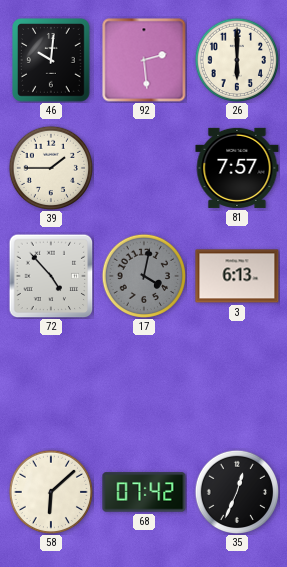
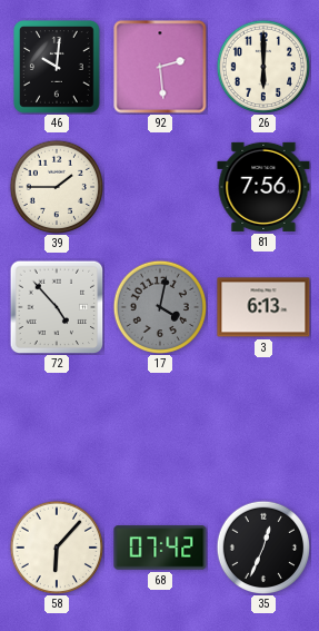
81: 7:57 -> 7:56
58: 6:08 -> 6:07
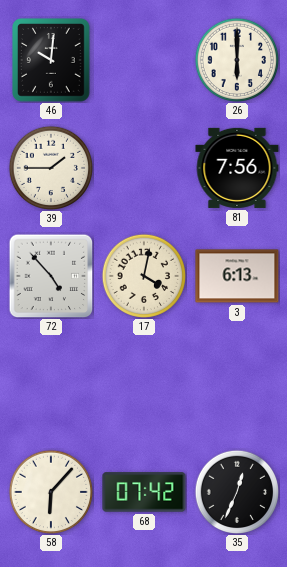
92: 2:29 -> none
17 dial: grey -> cream
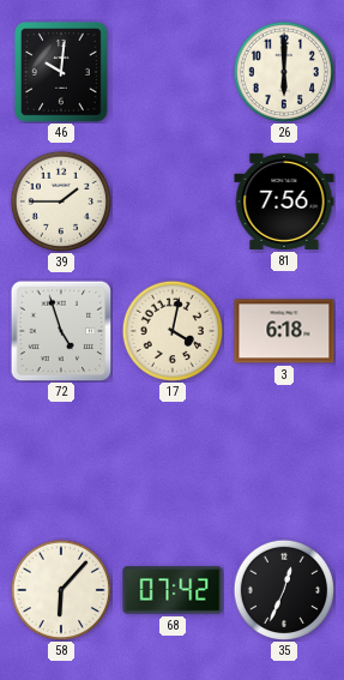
72: 4:53 -> 4:57
3: 6:13 -> 6:18
